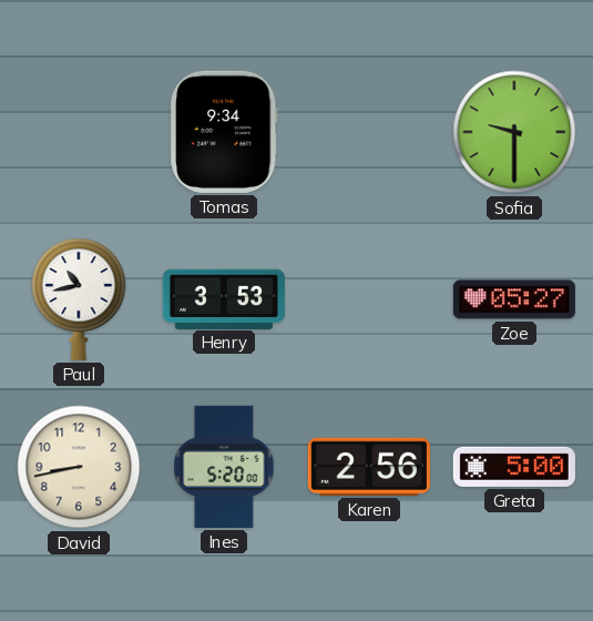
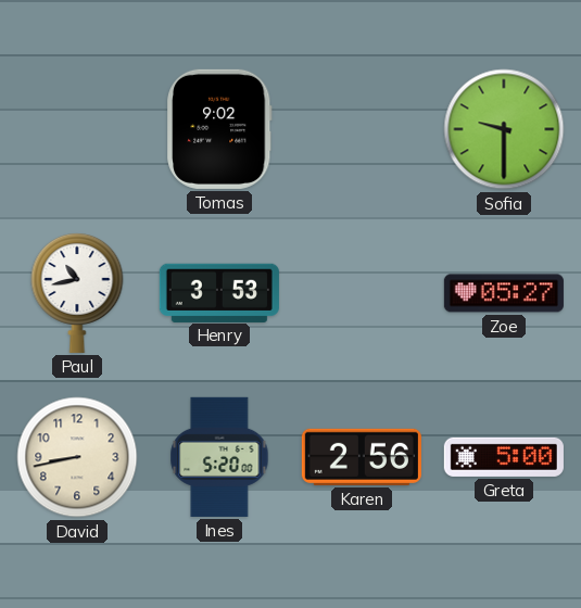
Tomas: 9:34 -> 9:02
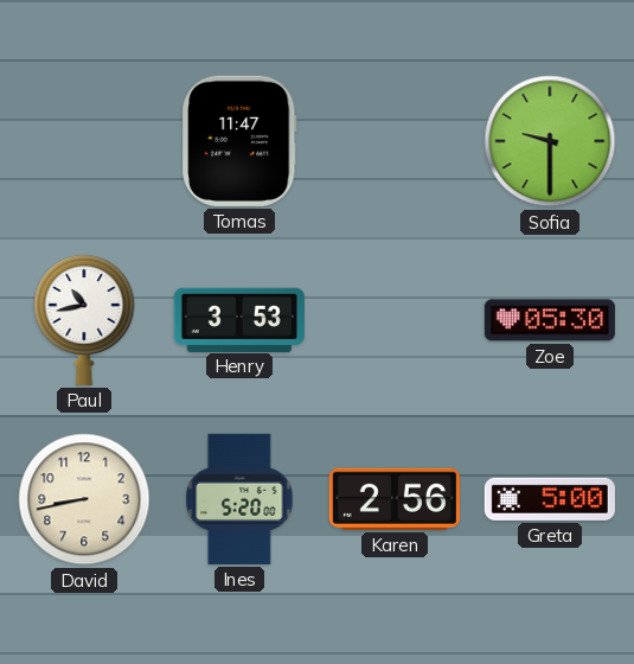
Tomas: 9:02 -> 11:47
Zoe: 05:27 -> 05:30
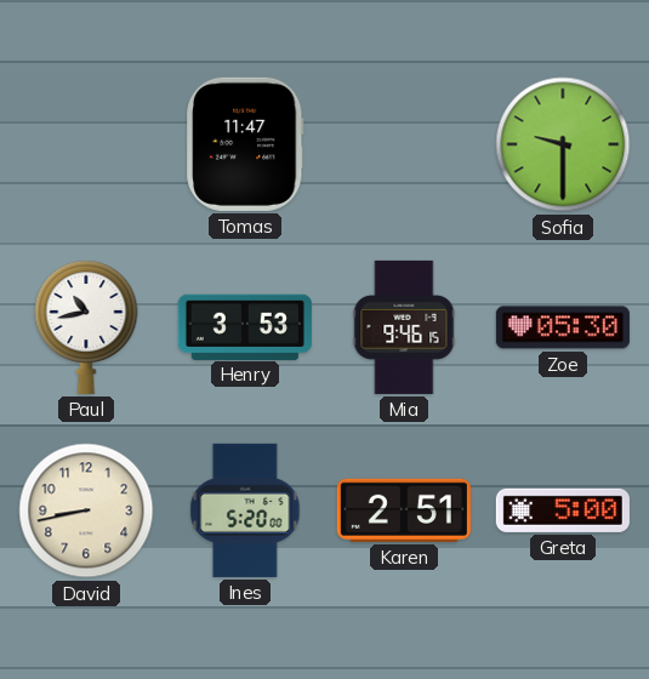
Mia: none -> 9:46
Karen: 2:56 -> 2:51
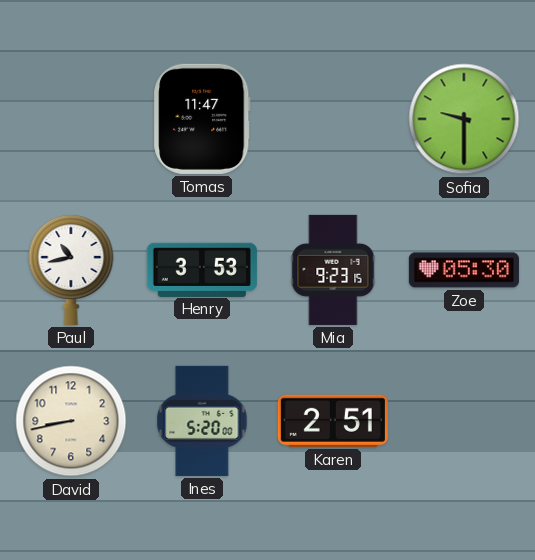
Mia: 9:46 -> 9:23
Greta: 5:00 -> none
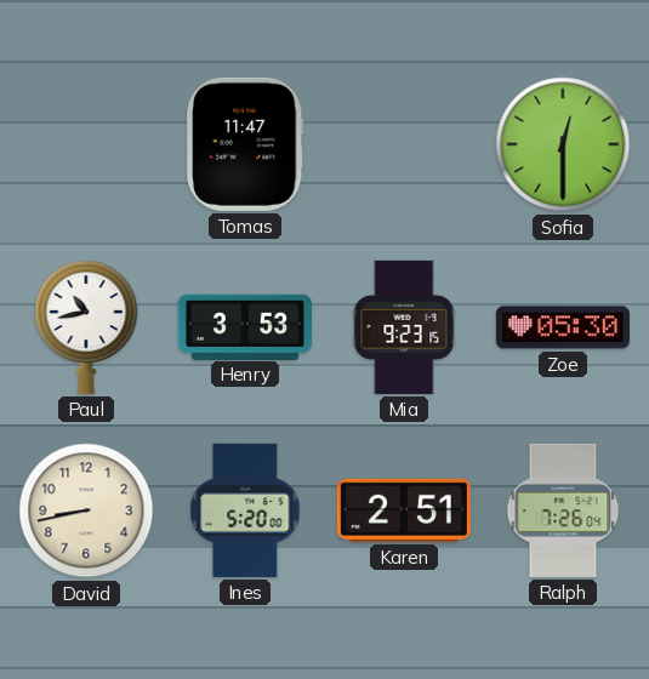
Sofia: 9:30 -> 12:30
Ralph: none -> 7:26
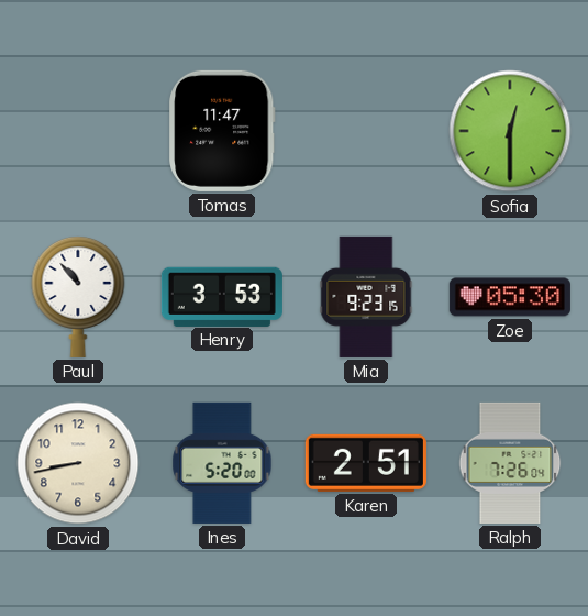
Paul: 10:43 -> 10:53
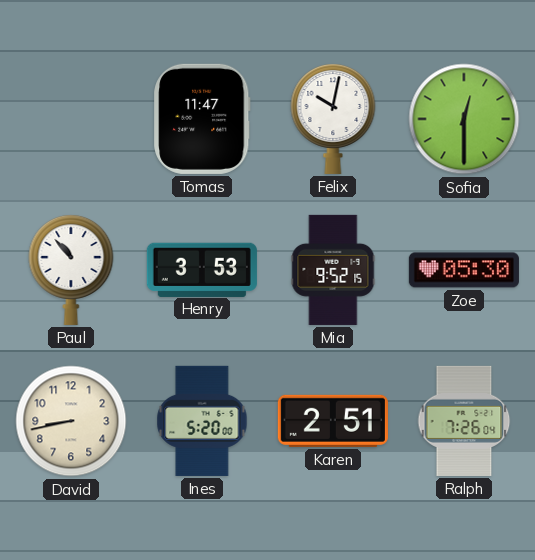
Felix: none -> 10:02
Mia: 9:23 -> 9:52
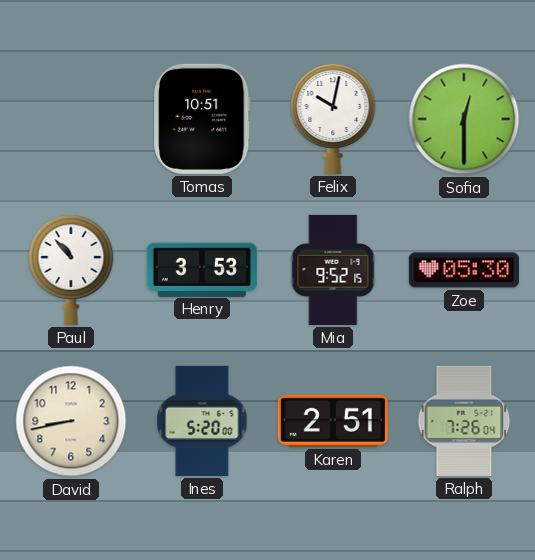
Tomas: 11:47 -> 10:51
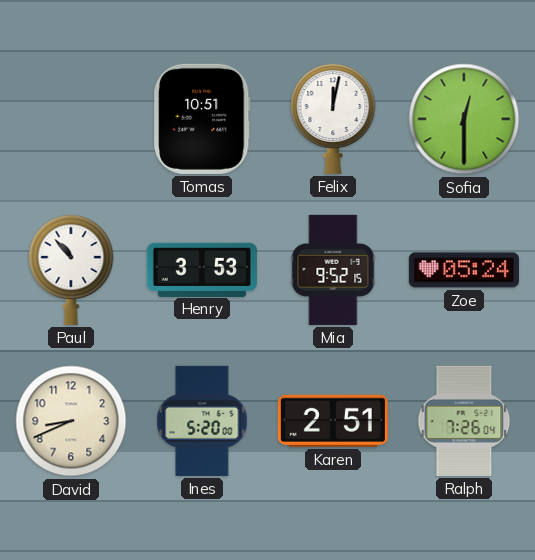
Felix: 10:02 -> 12:02
Zoe: 05:30 -> 05:24
David: 8:43 -> 8:41
